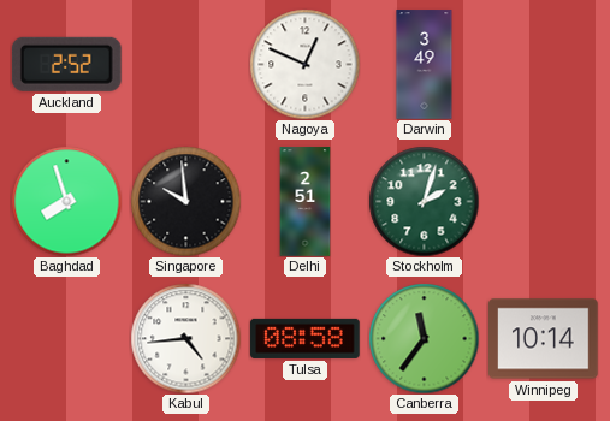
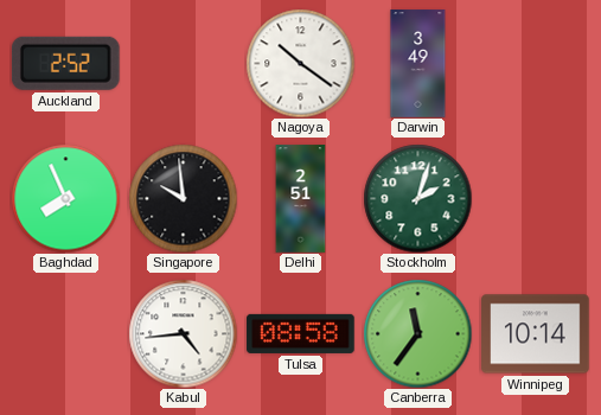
Nagoya: 12:49 -> 10:21
Baghdad: 7:57 -> 7:56
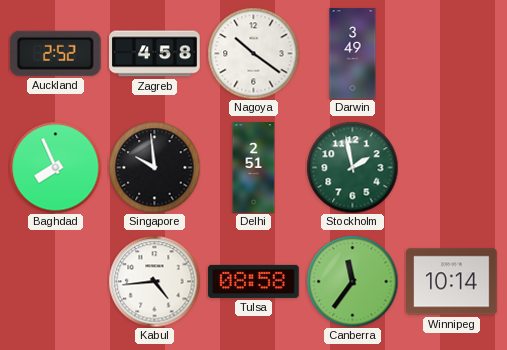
Zagreb: none -> 4:58
Stockholm: 2:03 -> 1:58
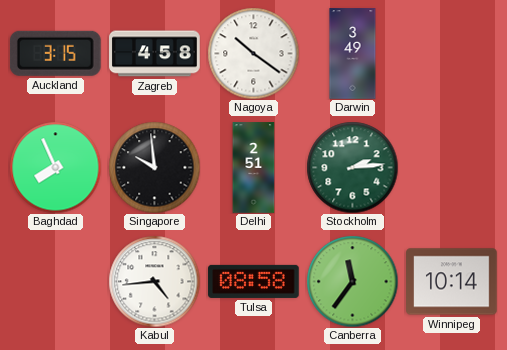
Auckland: 2:52 -> 3:15
Stockholm: 1:58 -> 2:14
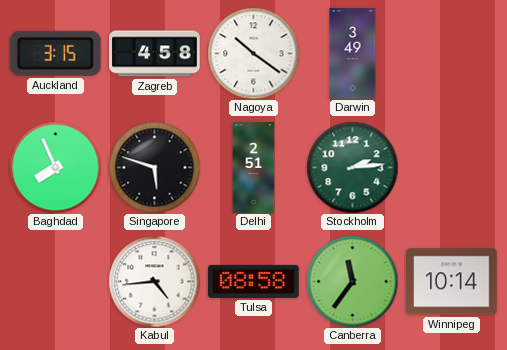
Singapore: 9:59 -> 5:48
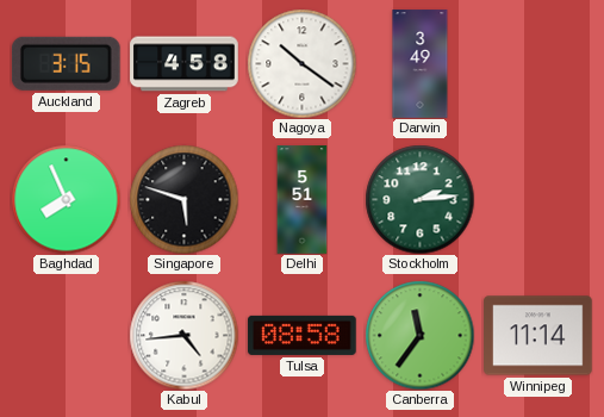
Delhi: 2:51 -> 5:51
Winnipeg: 10:14 -> 11:14
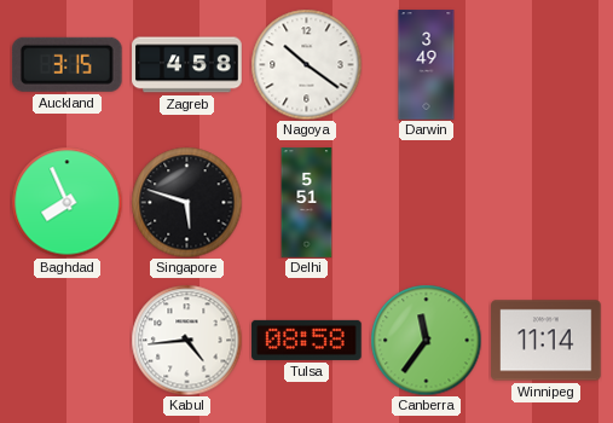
Stockholm: 2:14 -> none
